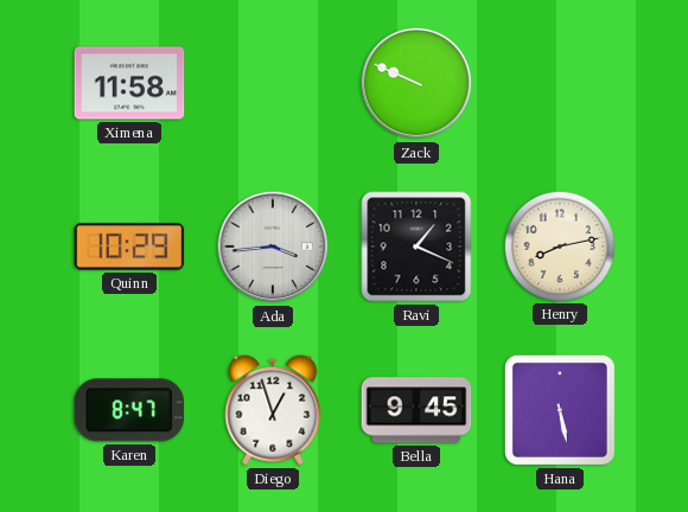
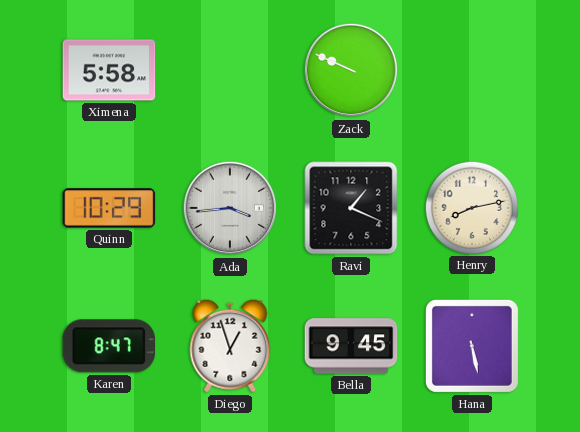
Ximena: 11:58 -> 5:58
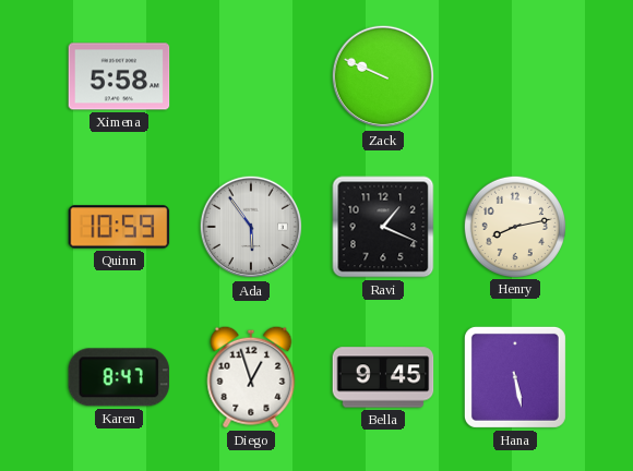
Quinn: 10:29 -> 10:59
Ada: 3:44 -> 5:54
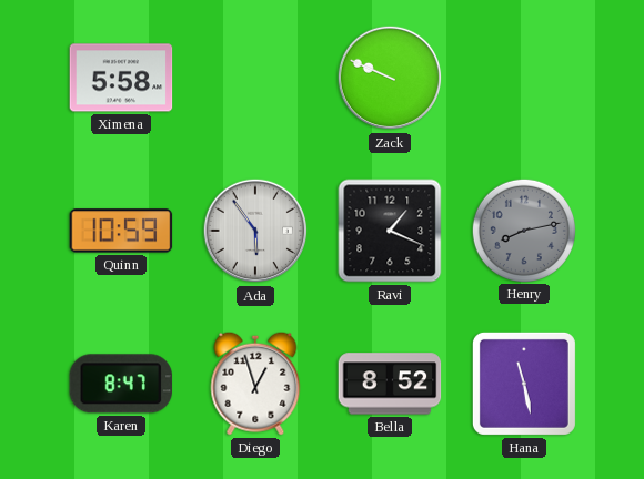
Henry dial: cream -> grey
Bella: 9:45 -> 8:52
Hana: 5:28 -> 11:28
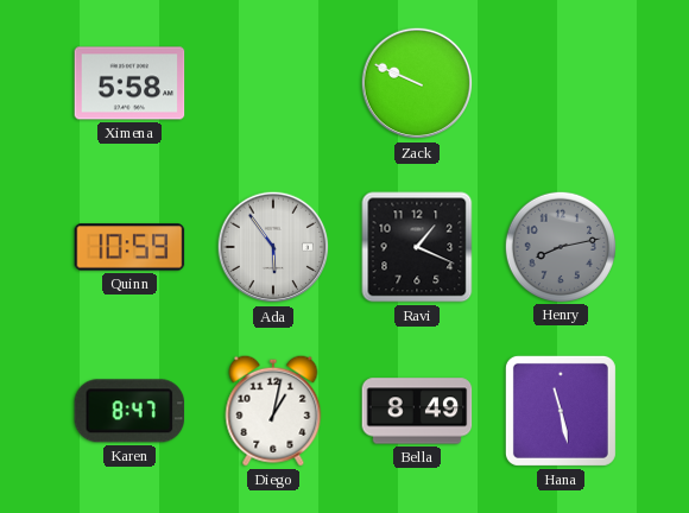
Diego: 12:57 -> 1:02
Bella: 8:52 -> 8:49
